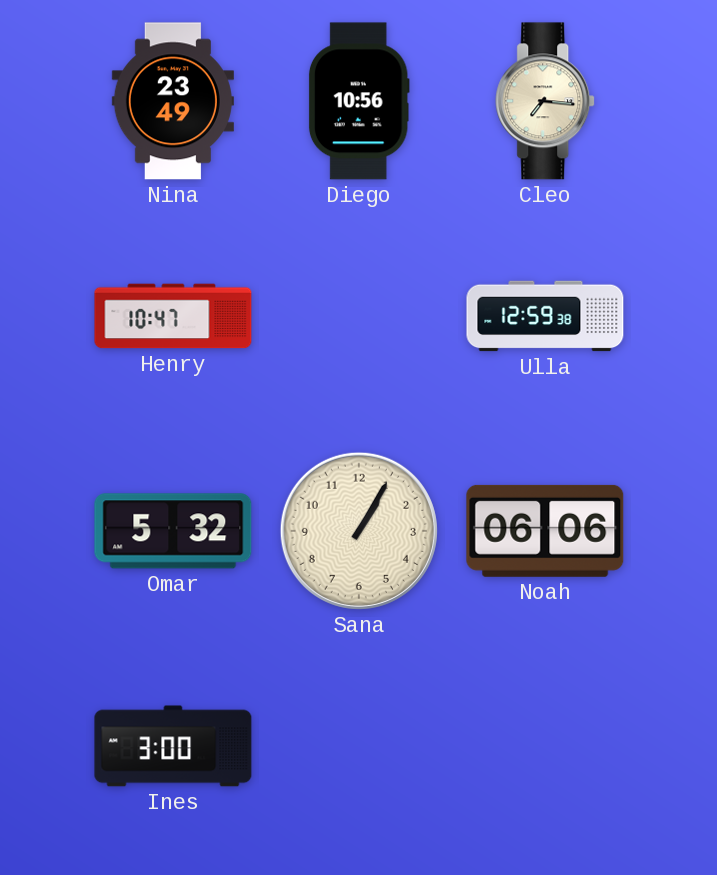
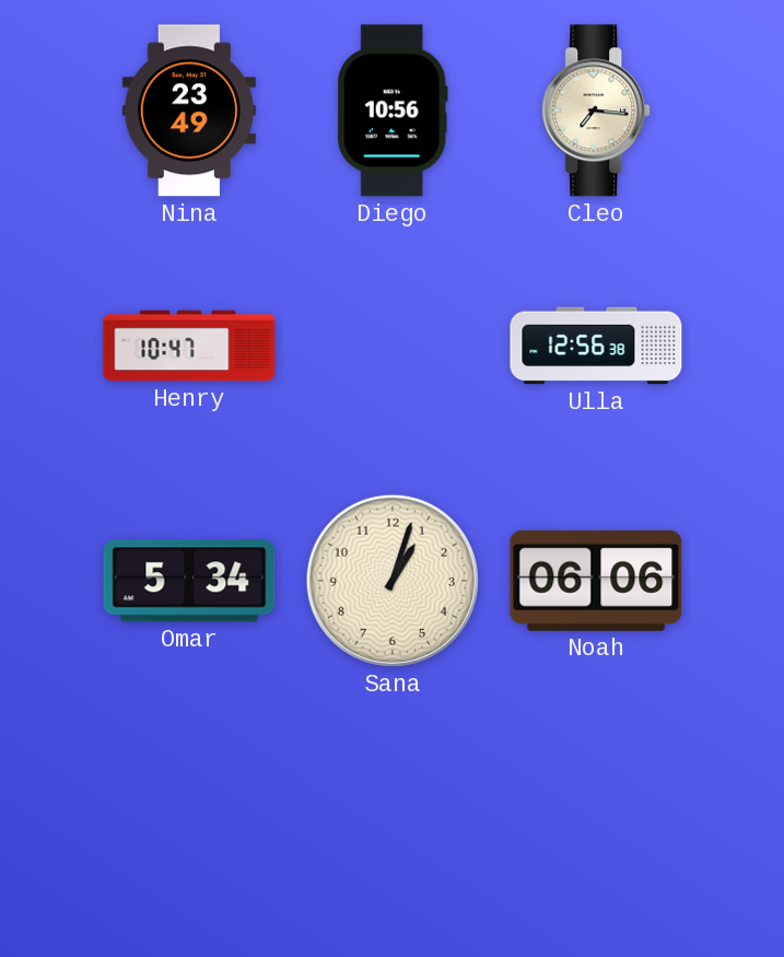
Ulla: 12:59 -> 12:56
Omar: 5:32 -> 5:34
Sana: 1:05 -> 1:03
Ines: 3:00 -> none
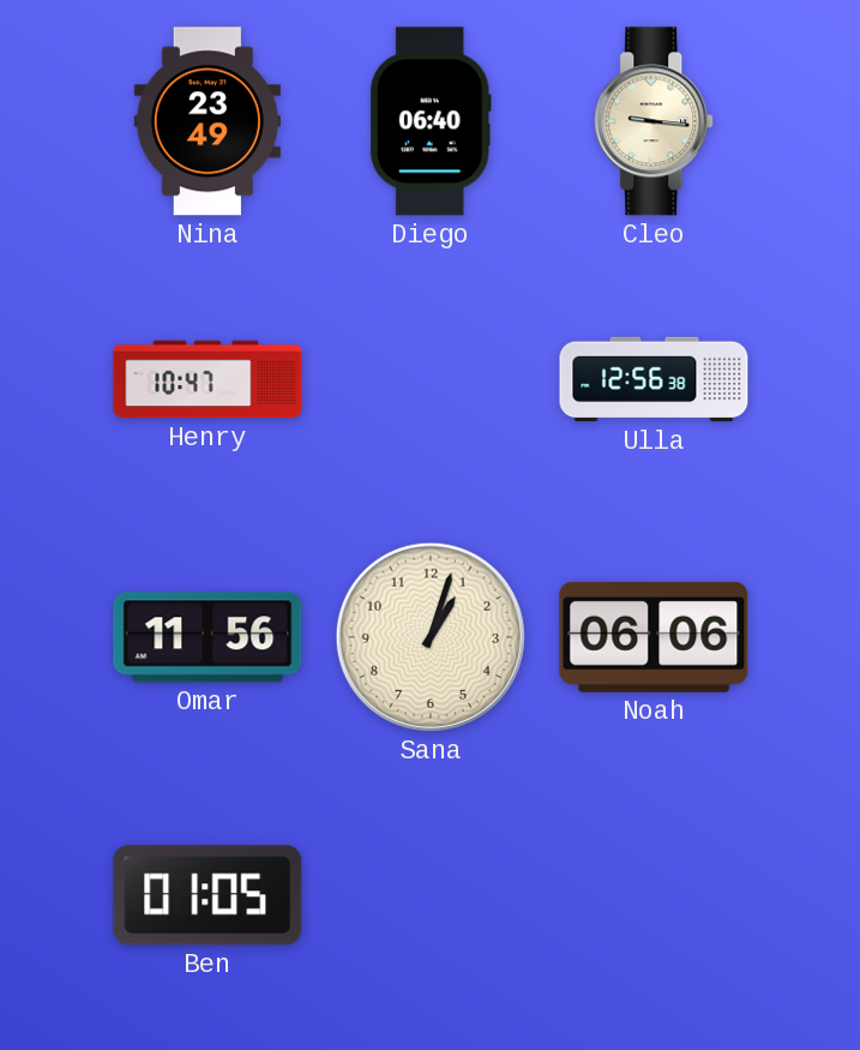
Diego: 10:56 -> 06:40
Cleo: 7:16 -> 9:16
Omar: 5:34 -> 11:56
Ben: none -> 01:05
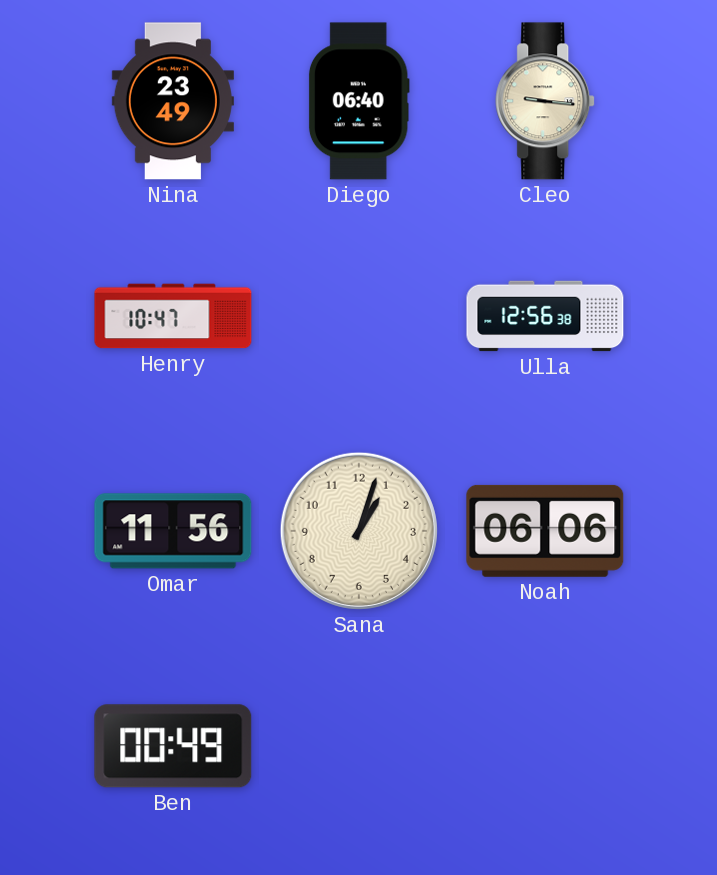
Ben: 01:05 -> 00:49
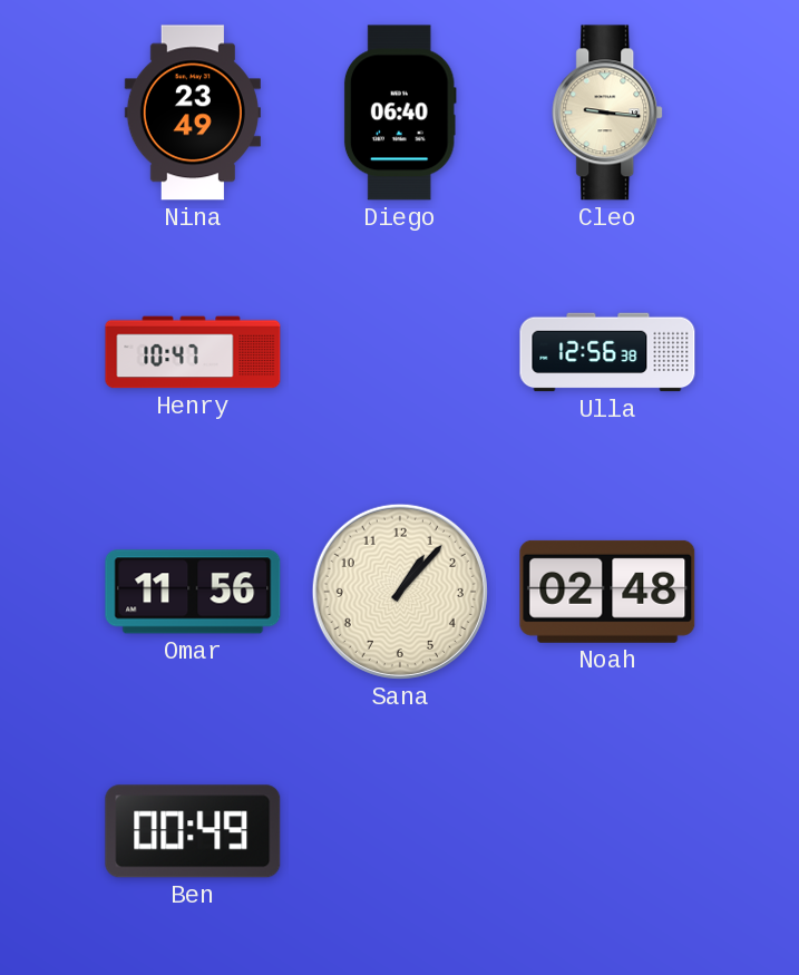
Sana: 1:03 -> 1:07
Noah: 06:06 -> 02:48
